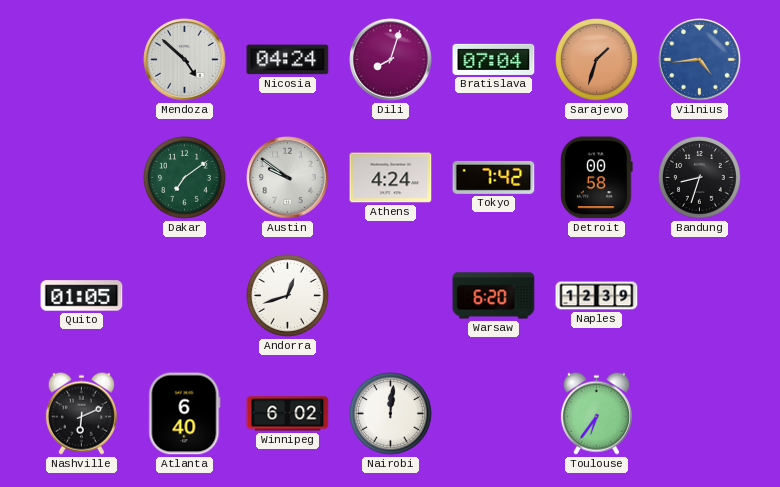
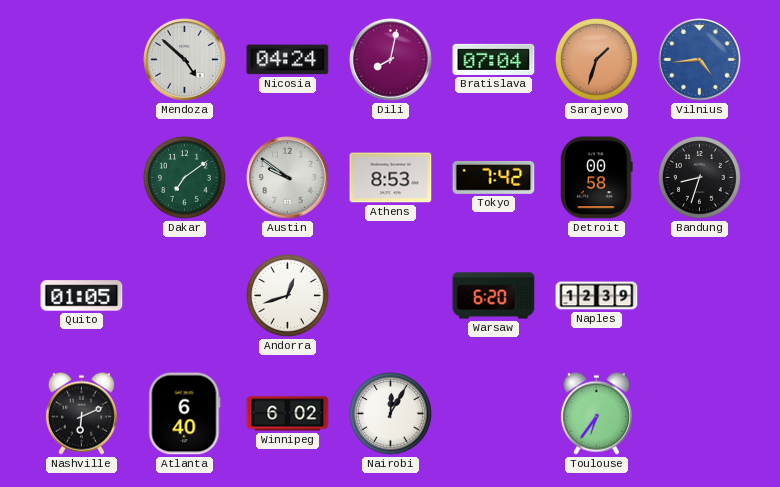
Dili: 8:03 -> 8:02
Athens: 4:24 -> 8:53
Nairobi: 12:01 -> 12:05
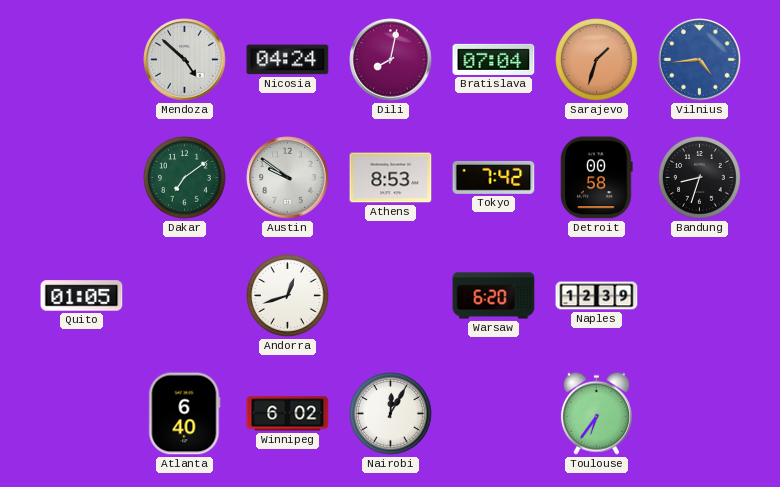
Nashville: 6:11 -> none
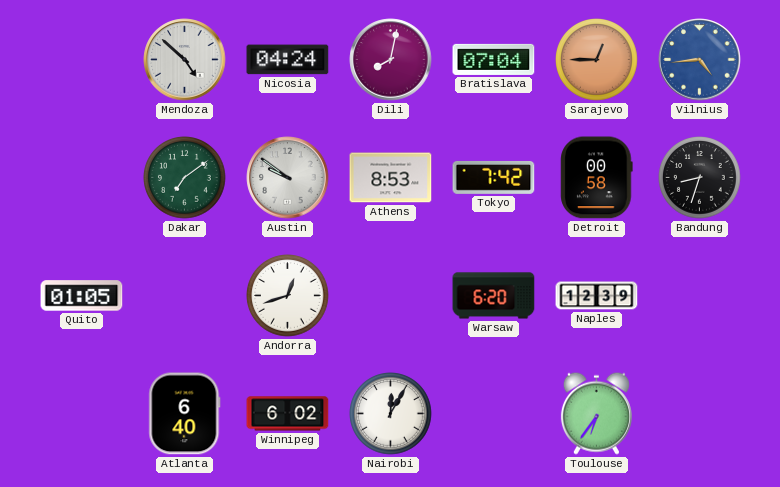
Sarajevo: 1:33 -> 12:45
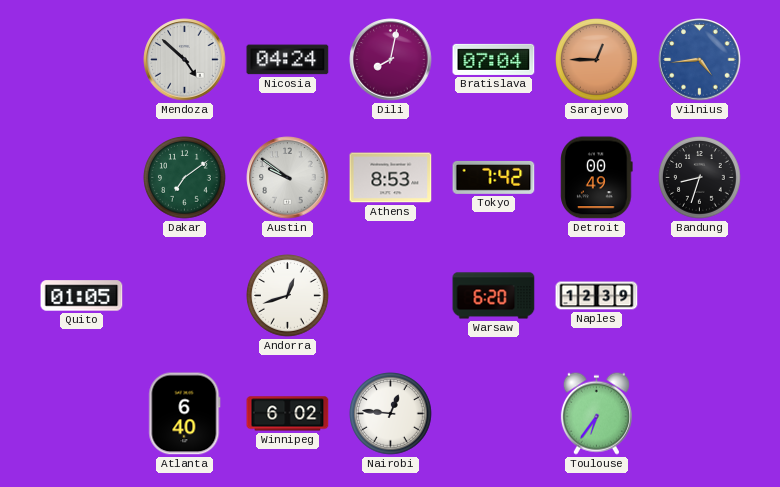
Detroit: 00:58 -> 00:49
Nairobi: 12:05 -> 12:46
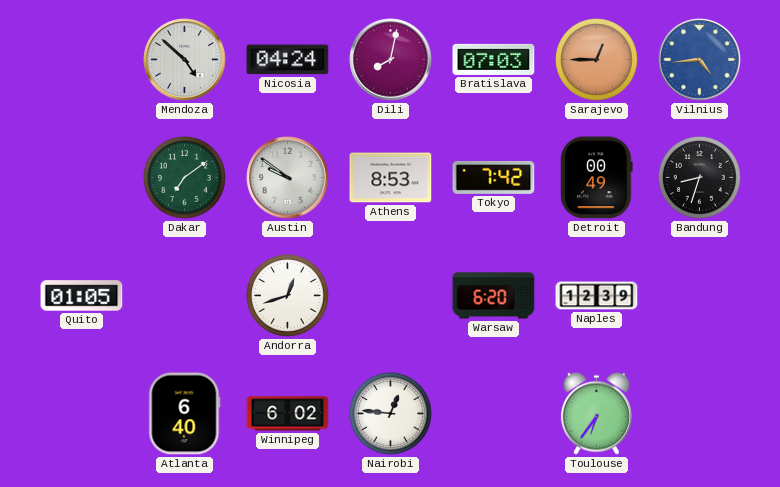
Bratislava: 07:04 -> 07:03
